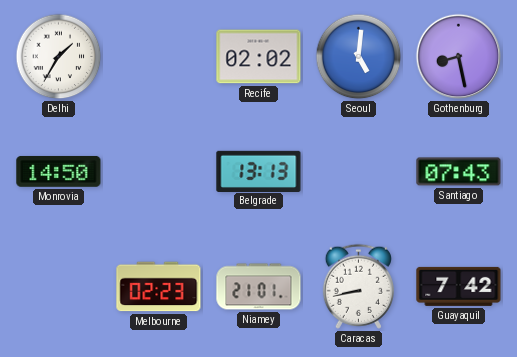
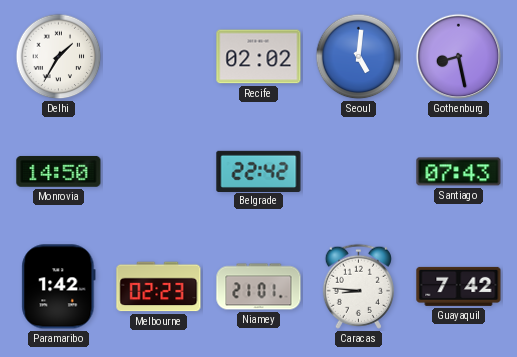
Belgrade: 13:13 -> 22:42
Paramaribo: none -> 1:42
Caracas: 8:43 -> 8:46
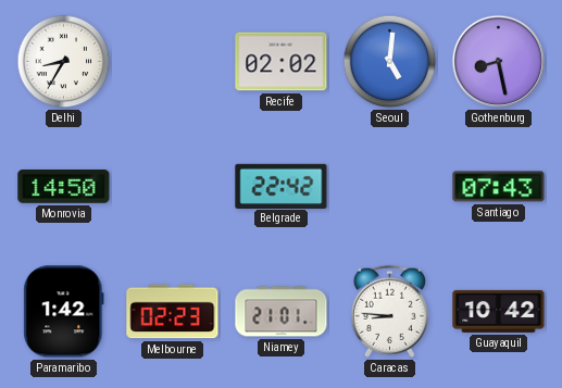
Delhi: 1:35 -> 8:35
Guayaquil: 7:42 -> 10:42
